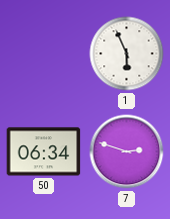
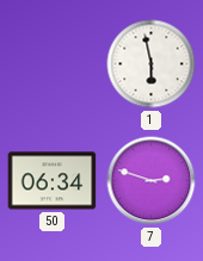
1: 5:56 -> 5:58
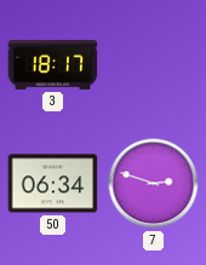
3: none -> 18:17
1: 5:58 -> none
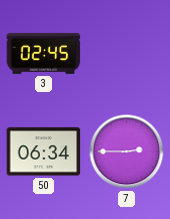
3: 18:17 -> 02:45
7: 2:48 -> 2:45
